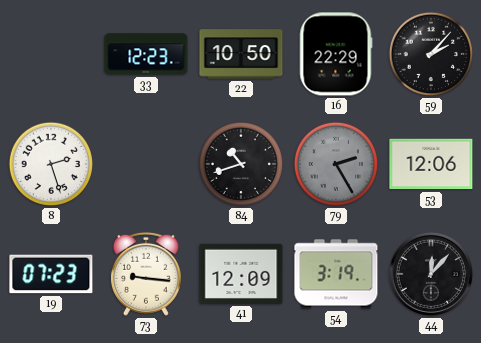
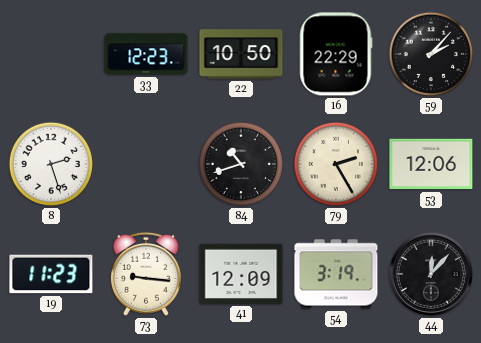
79 dial: grey -> cream
19: 07:23 -> 11:23
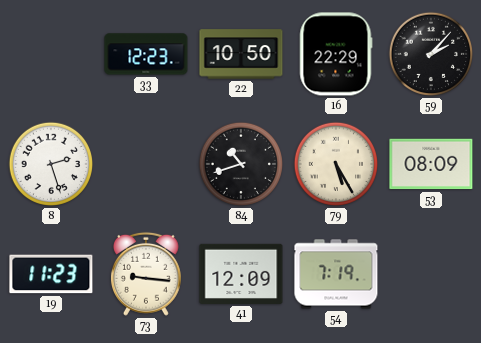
79: 2:25 -> 5:25
53: 12:06 -> 08:09
54: 3:19 -> 7:19
44: 12:07 -> none
